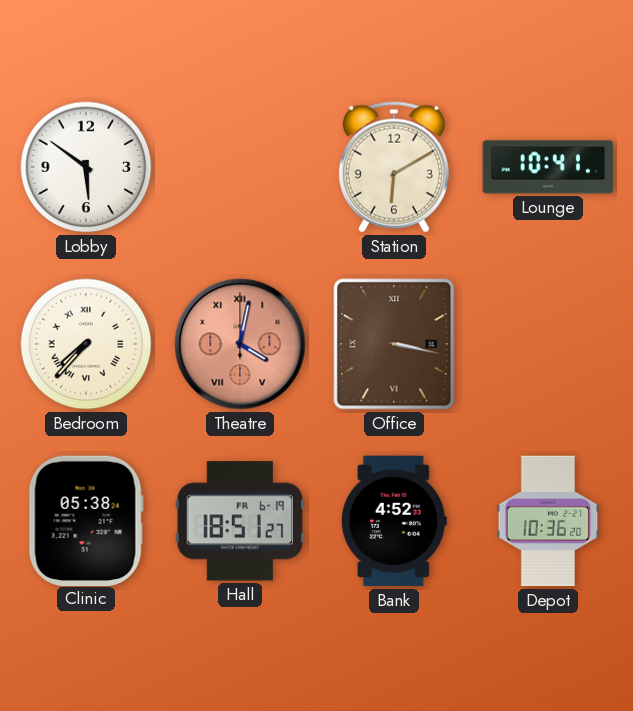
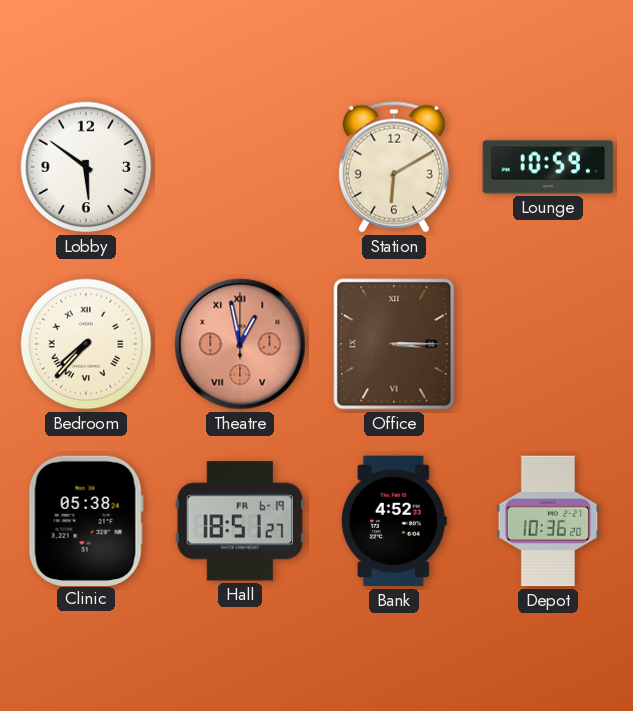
Lounge: 10:41 -> 10:59
Theatre: 4:02 -> 12:58
Office: 3:17 -> 3:15
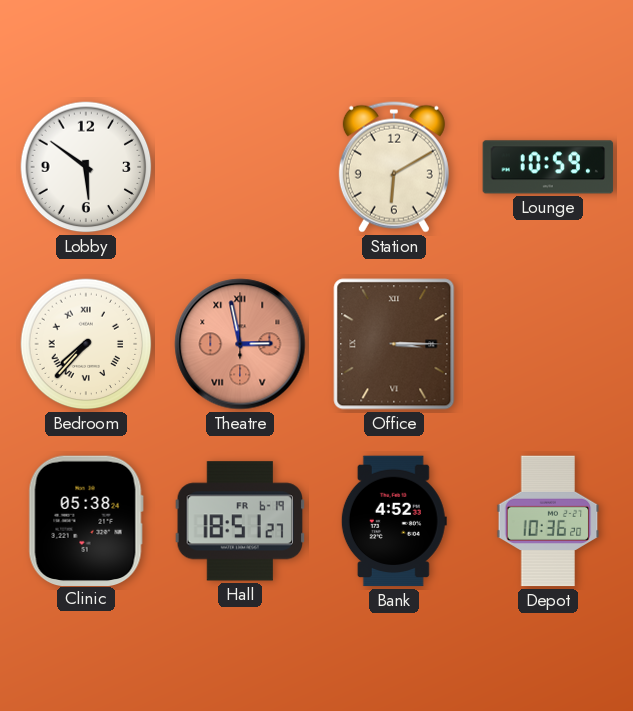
Theatre: 12:58 -> 2:58
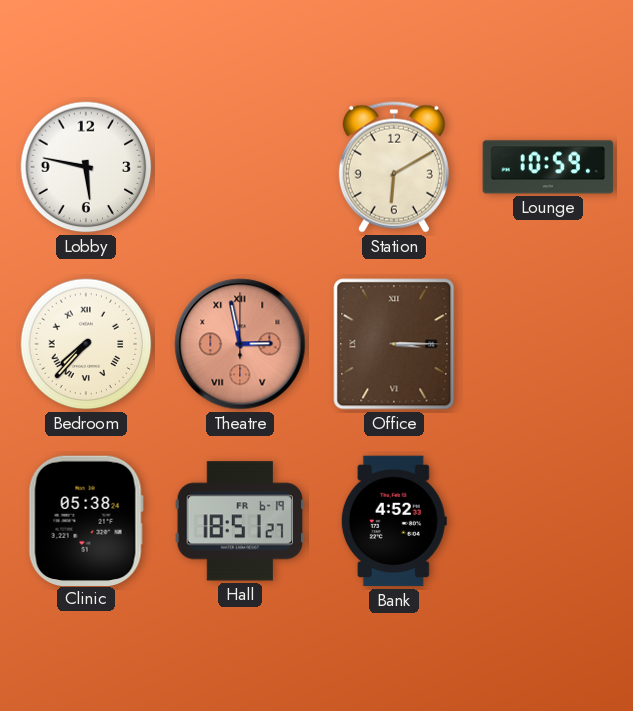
Lobby: 5:51 -> 5:47
Depot: 10:36 -> none
